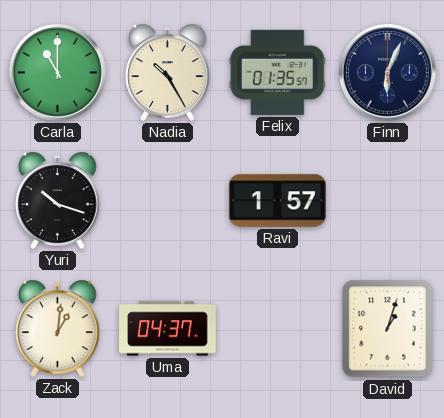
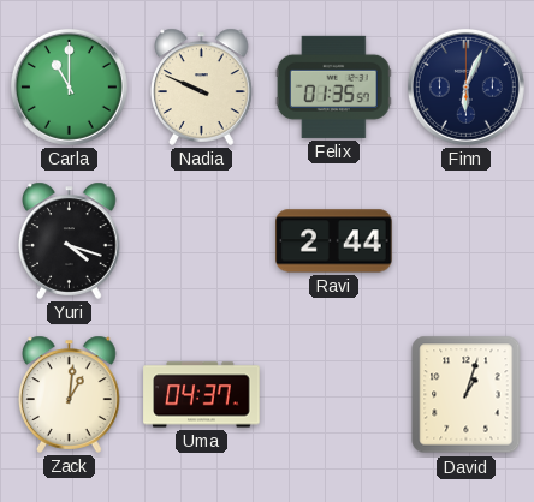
Nadia: 10:25 -> 9:49
Yuri: 10:18 -> 4:18
Ravi: 1:57 -> 2:44
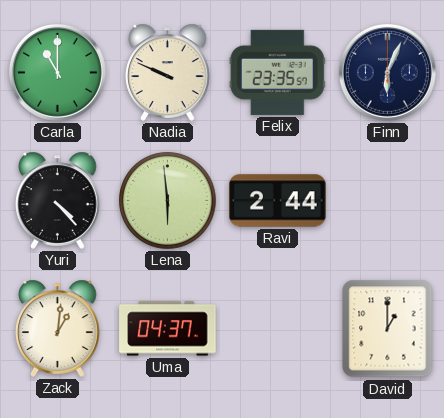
Felix: 01:35 -> 23:35
Yuri: 4:18 -> 4:23
Lena: none -> 5:59
David: 1:03 -> 1:00
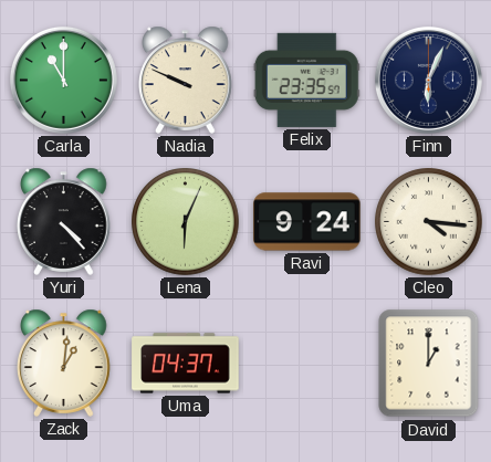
Lena: 5:59 -> 6:04
Ravi: 2:44 -> 9:24
Cleo: none -> 4:16
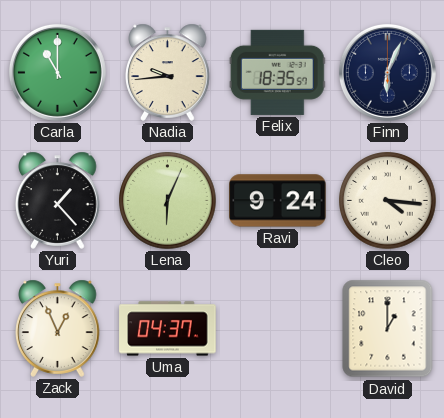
Nadia: 9:49 -> 9:44
Felix: 23:35 -> 18:35
Yuri: 4:23 -> 1:23
Zack: 1:01 -> 12:56
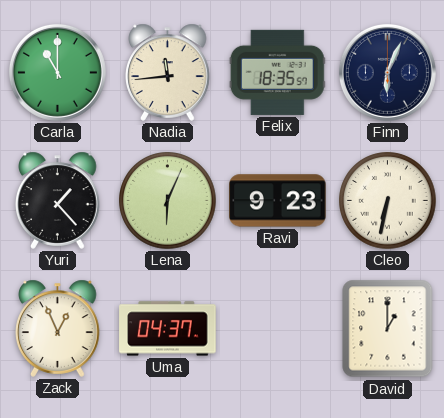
Nadia: 9:44 -> 11:44
Ravi: 9:24 -> 9:23
Cleo: 4:16 -> 6:32
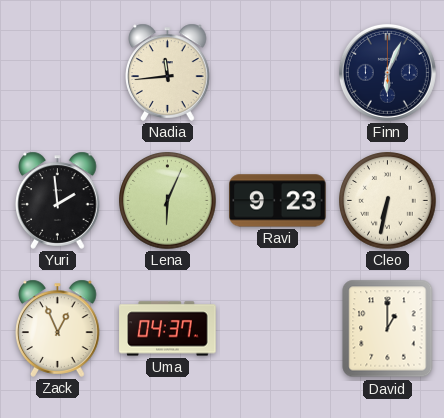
Carla: 11:00 -> none
Felix: 18:35 -> none
Yuri: 1:23 -> 1:59
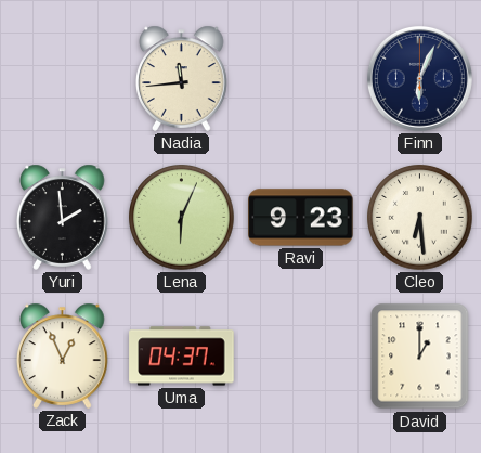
Cleo: 6:32 -> 6:29
